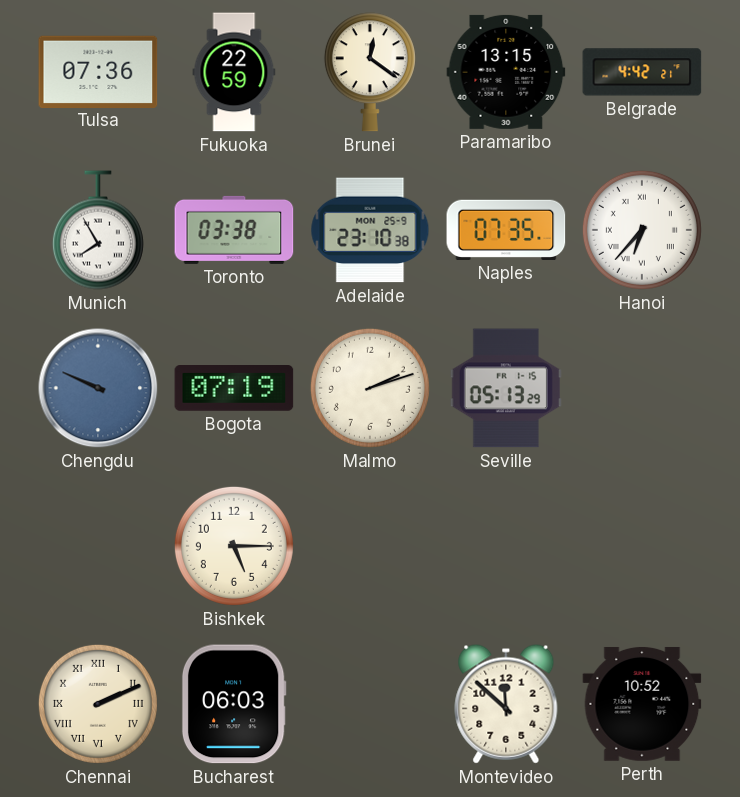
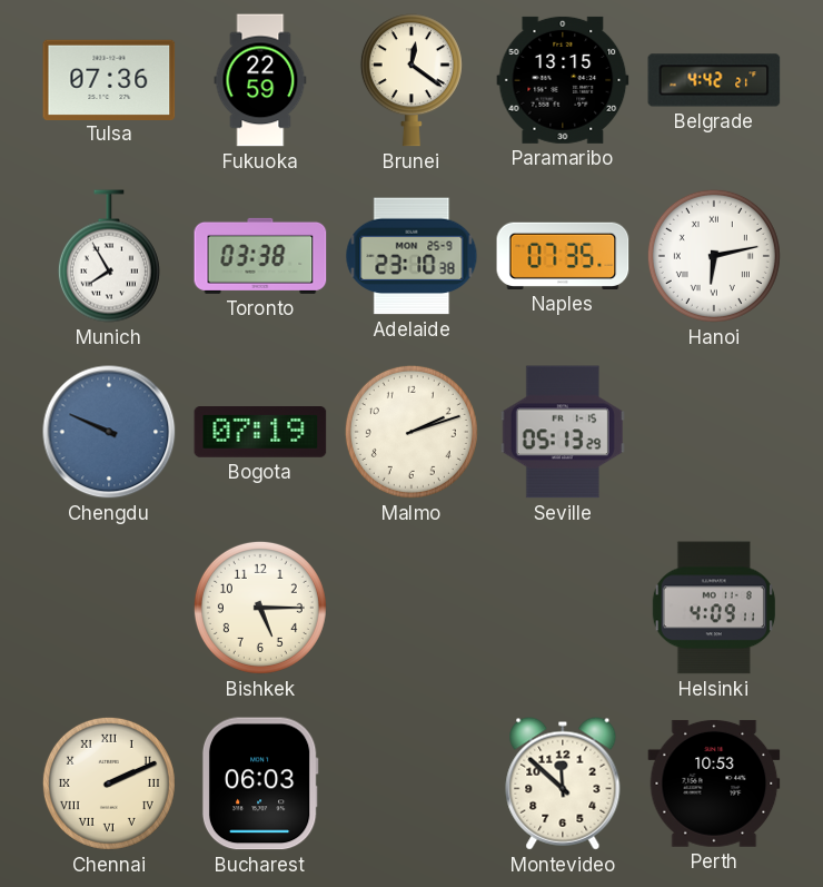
Hanoi: 6:37 -> 6:13
Helsinki: none -> 4:09
Perth: 10:52 -> 10:53
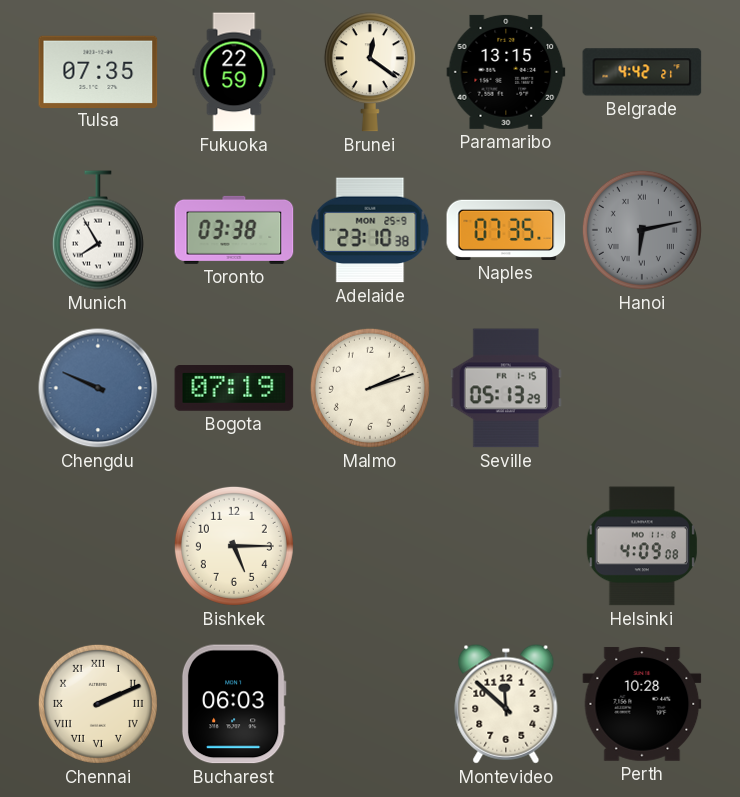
Tulsa: 07:36 -> 07:35
Hanoi dial: white -> grey
Helsinki: 4:09:11 -> 4:09:08
Perth: 10:53 -> 10:28
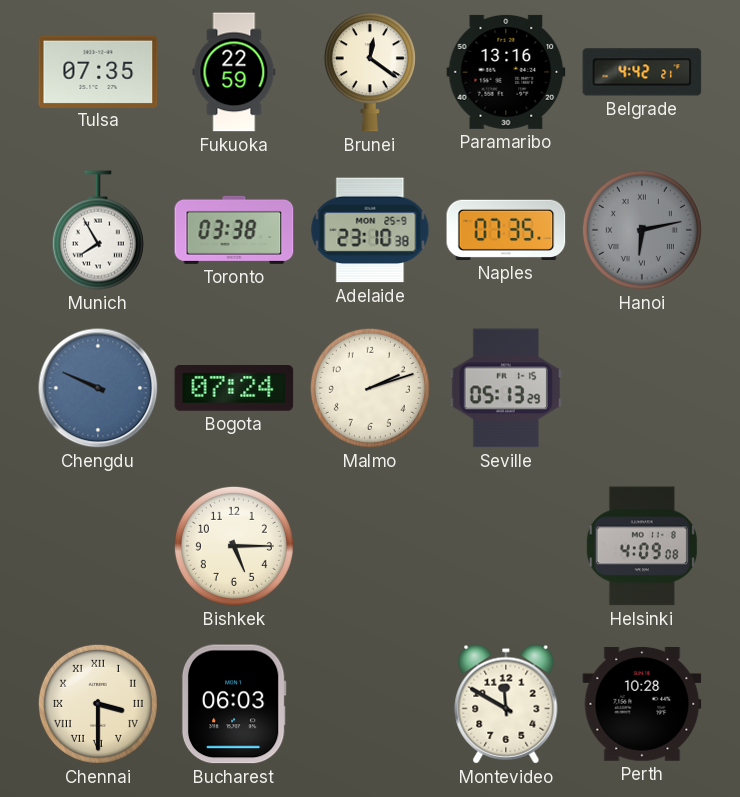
Paramaribo: 13:15 -> 13:16
Bogota: 07:19 -> 07:24
Chennai: 2:11 -> 3:30
Montevideo: 11:52 -> 11:50
